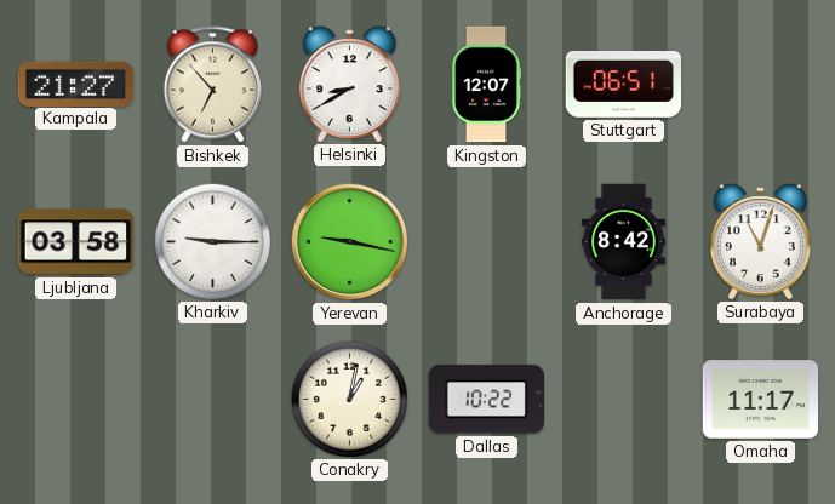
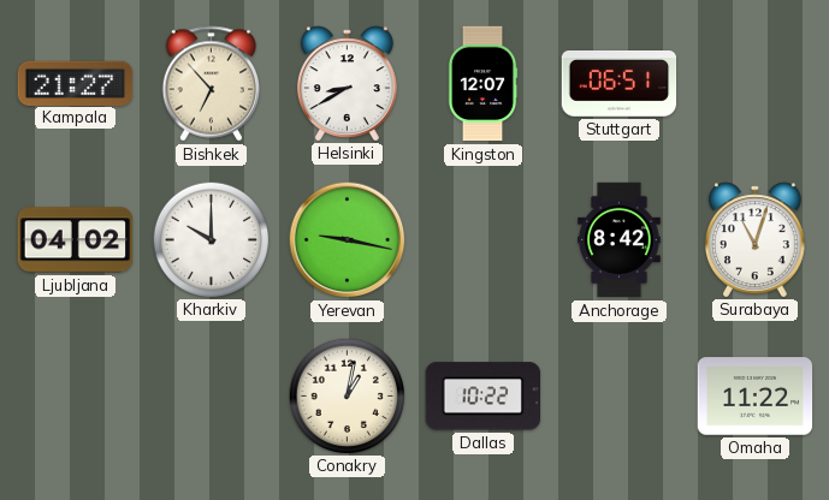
Ljubljana: 03:58 -> 04:02
Kharkiv: 9:15 -> 10:00
Omaha: 11:17 -> 11:22
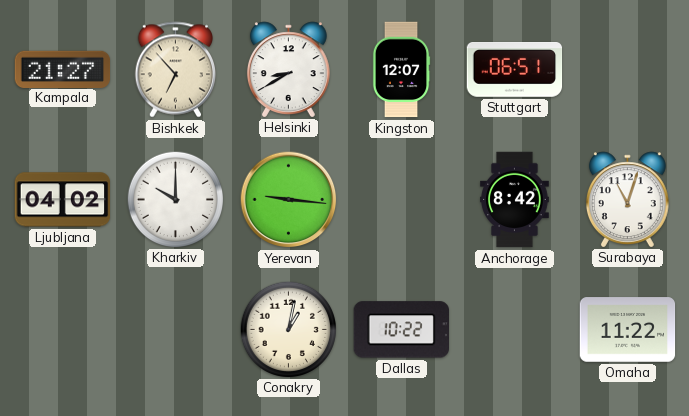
Yerevan: 9:17 -> 9:16
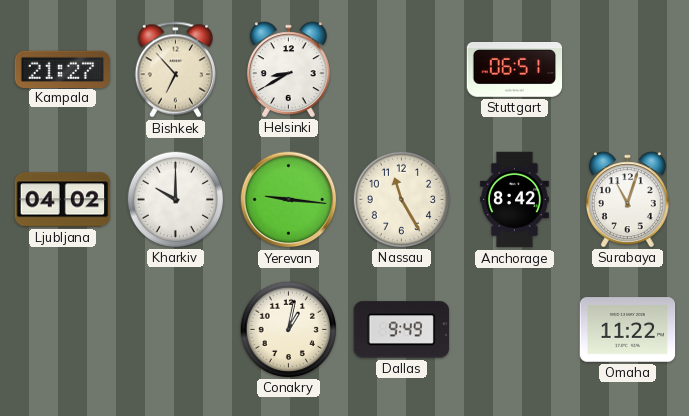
Kingston: 12:07 -> none
Nassau: none -> 11:25
Dallas: 10:22 -> 9:49
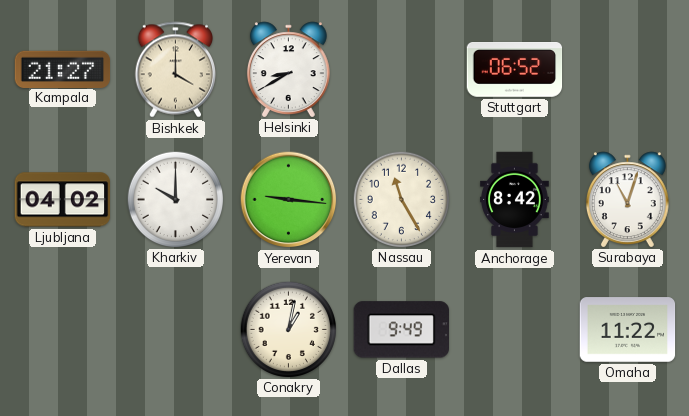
Bishkek: 6:53 -> 4:00
Stuttgart: 06:51 -> 06:52
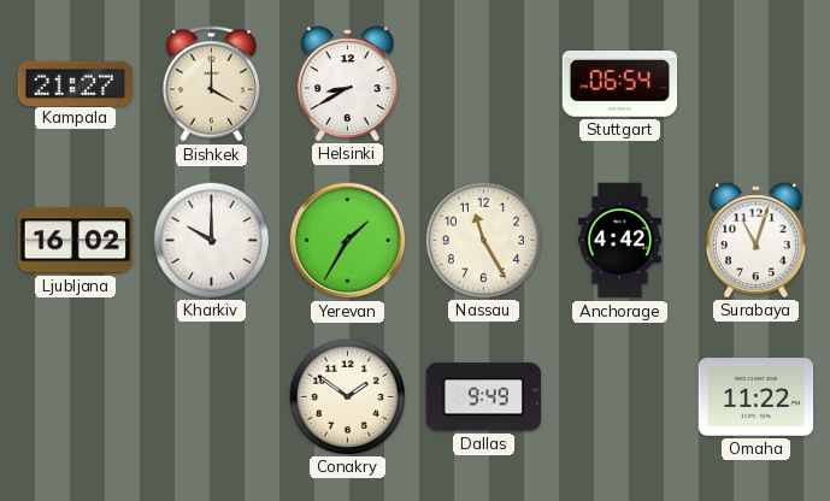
Stuttgart: 06:52 -> 06:54
Ljubljana: 04:02 -> 16:02
Yerevan: 9:16 -> 1:35
Anchorage: 8:42 -> 4:42
Conakry: 1:02 -> 1:51
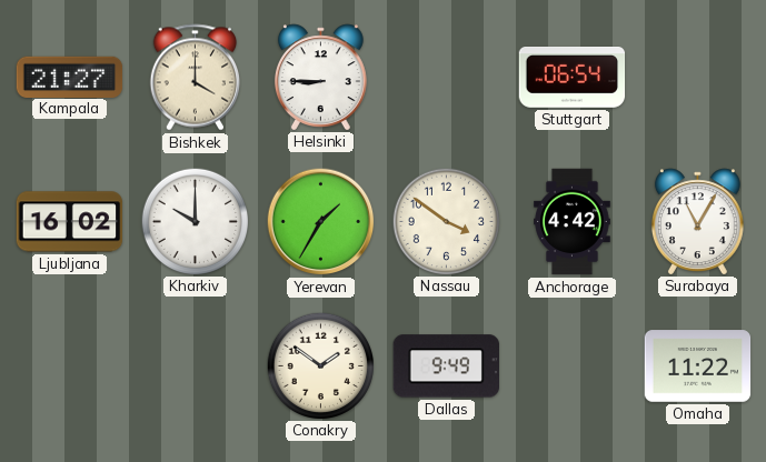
Helsinki: 8:40 -> 8:45
Nassau: 11:25 -> 3:51
Surabaya: 11:03 -> 11:05
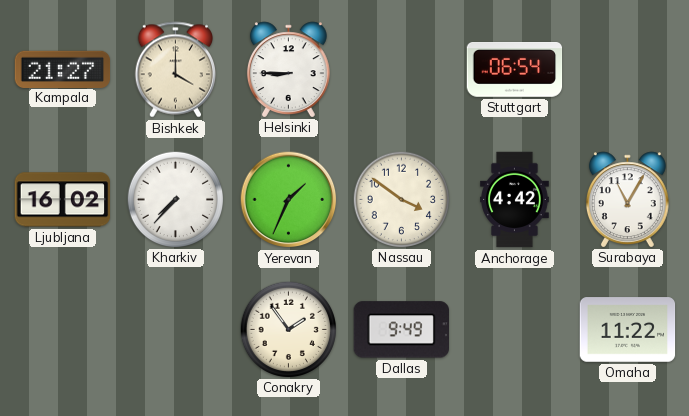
Kharkiv: 10:00 -> 7:37
Yerevan: 1:35 -> 1:34
Conakry: 1:51 -> 1:54
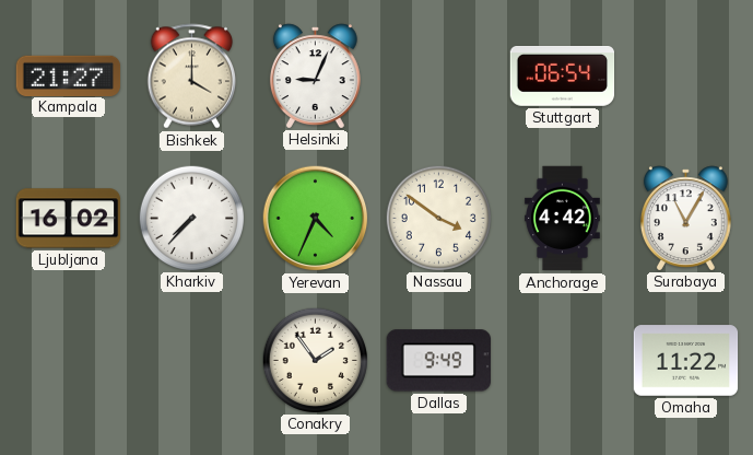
Helsinki: 8:45 -> 9:04
Yerevan: 1:34 -> 4:34
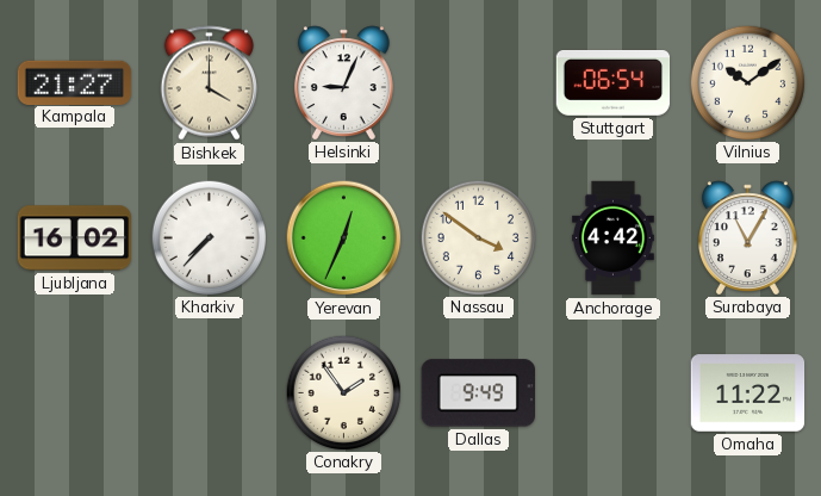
Vilnius: none -> 10:09
Yerevan: 4:34 -> 12:34
